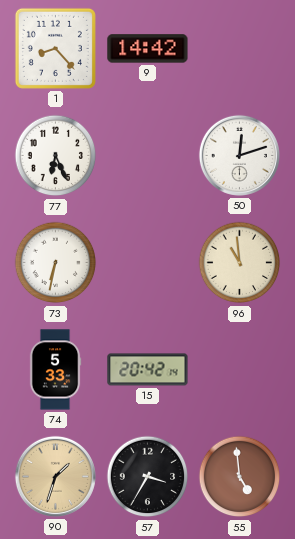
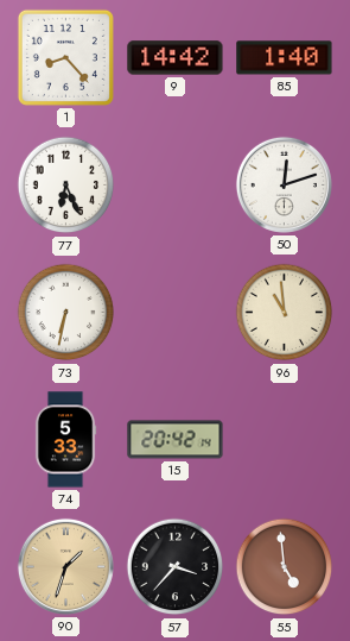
85: none -> 1:40
57: 3:35 -> 3:37
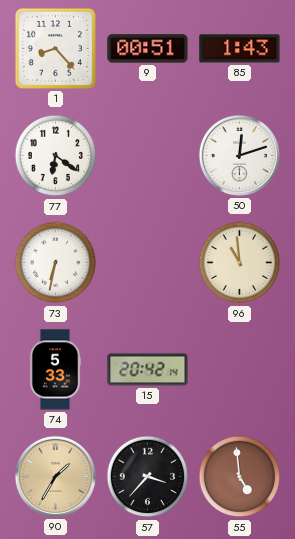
9: 14:42 -> 00:51
85: 1:40 -> 1:43
77: 6:26 -> 6:21
90: 1:33 -> 1:35
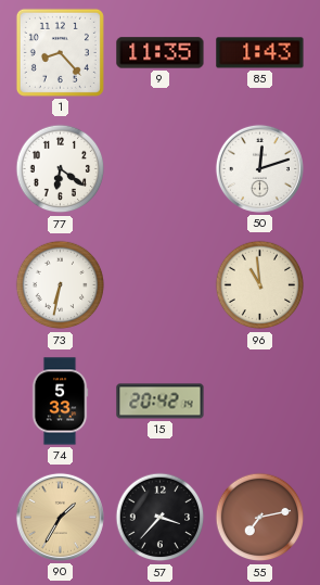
9: 00:51 -> 11:35
55: 4:59 -> 7:13
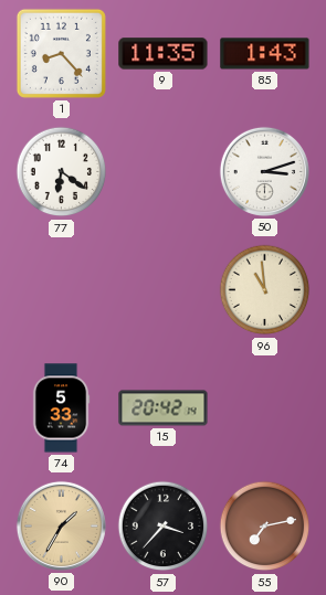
50: 12:12 -> 3:12
73: 6:32 -> none
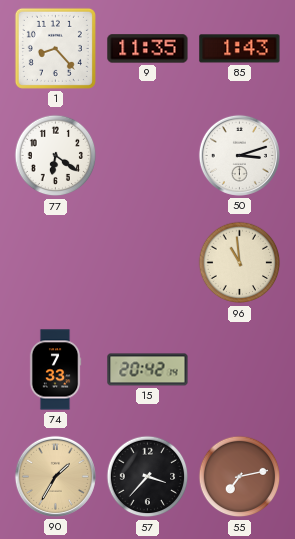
74: 5:33 -> 7:33
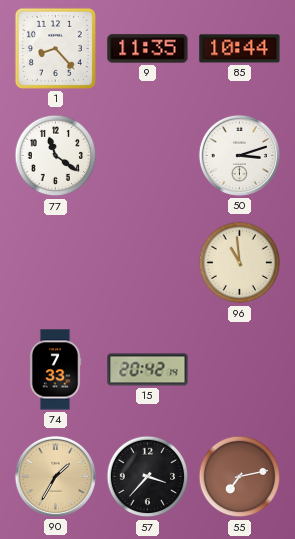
85: 1:43 -> 10:44
77: 6:21 -> 11:21
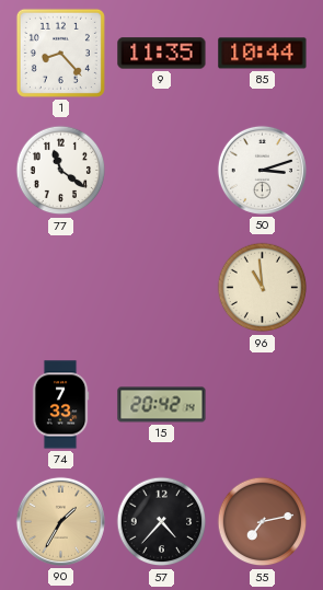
57: 3:37 -> 4:37
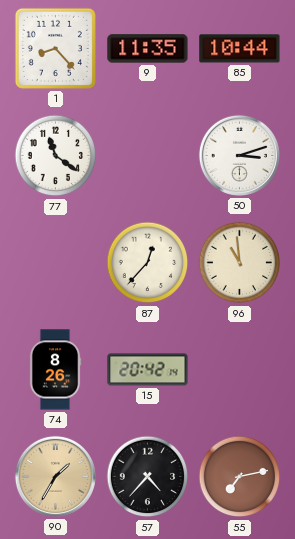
87: none -> 12:37
74: 7:33 -> 8:26
